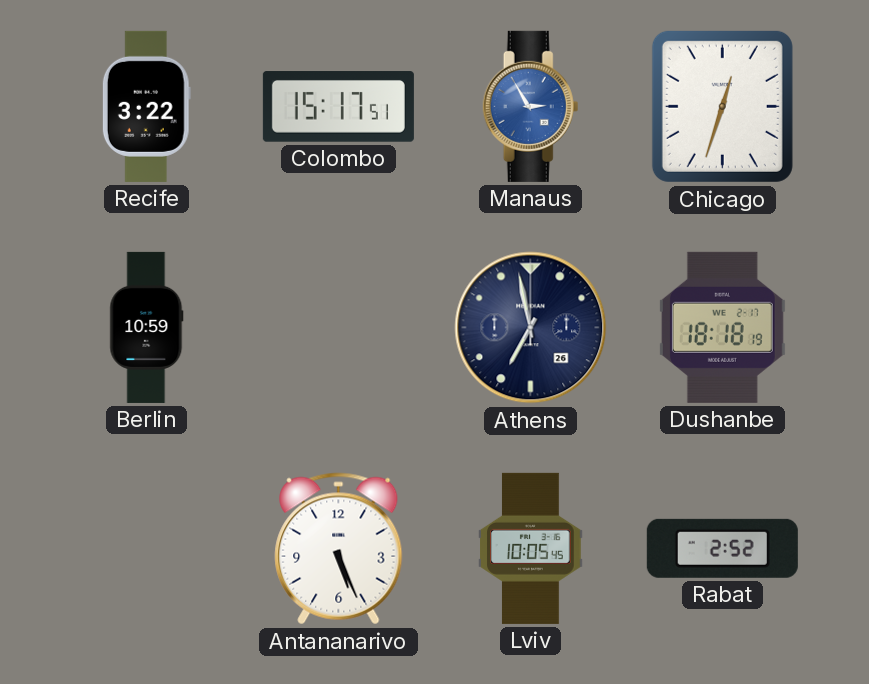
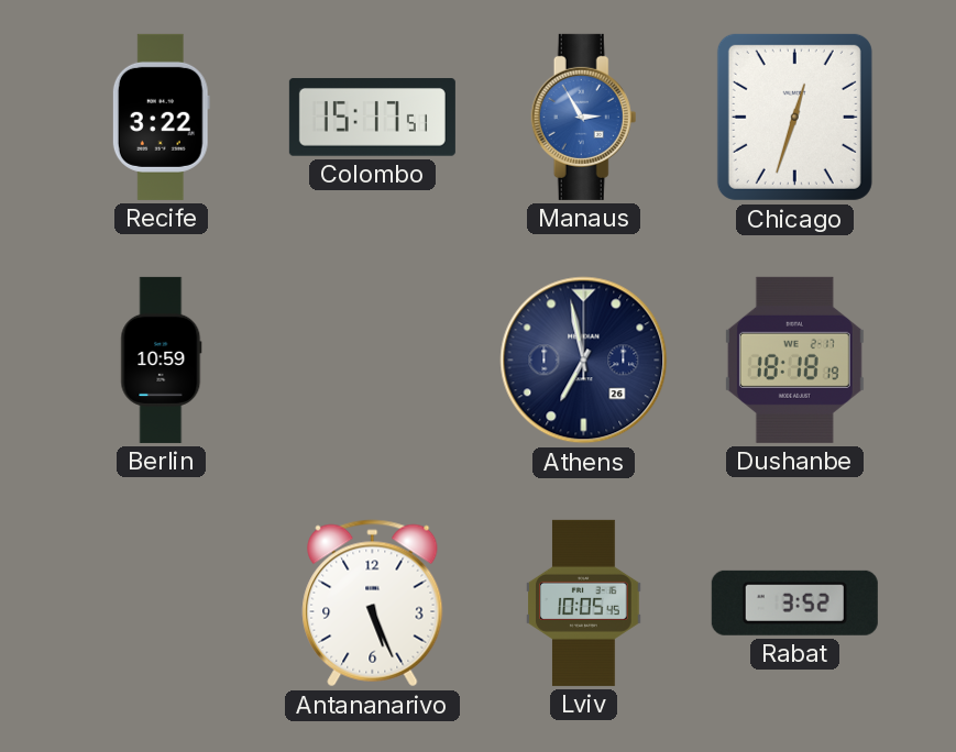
Rabat: 2:52 -> 3:52
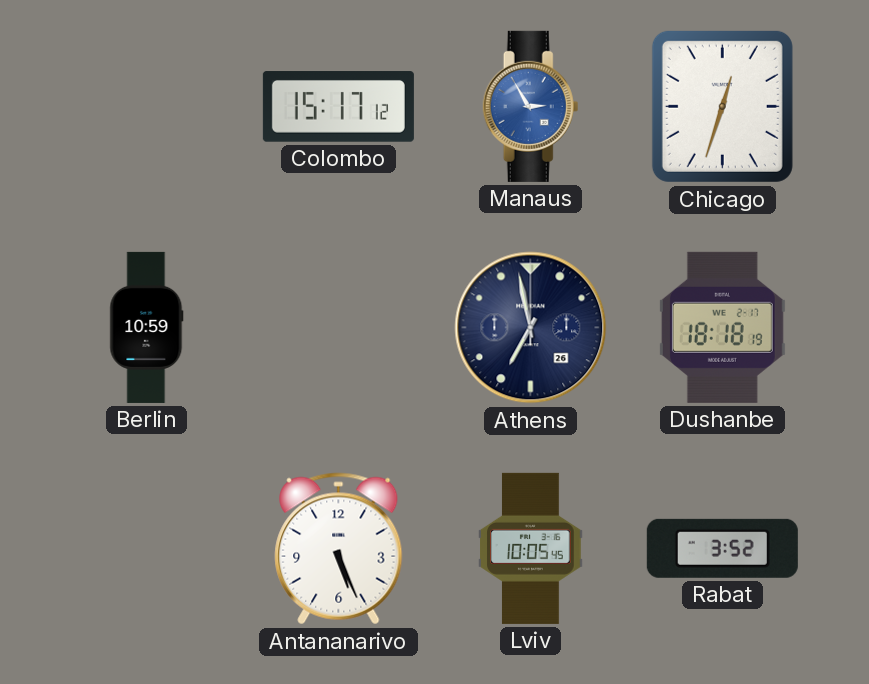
Recife: 3:22 -> none
Colombo: 15:17:51 -> 15:17:12
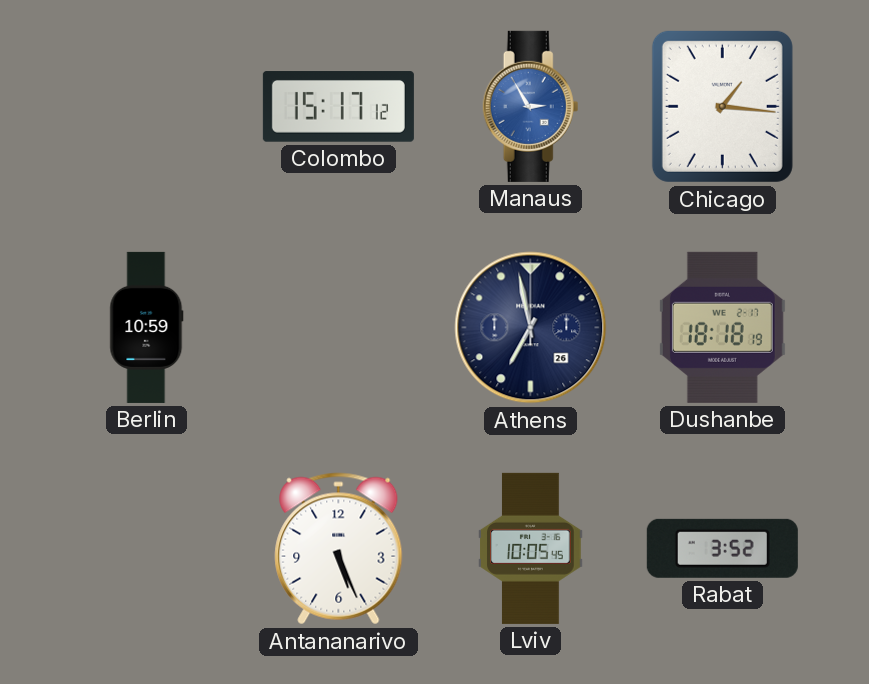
Chicago: 12:33 -> 1:16
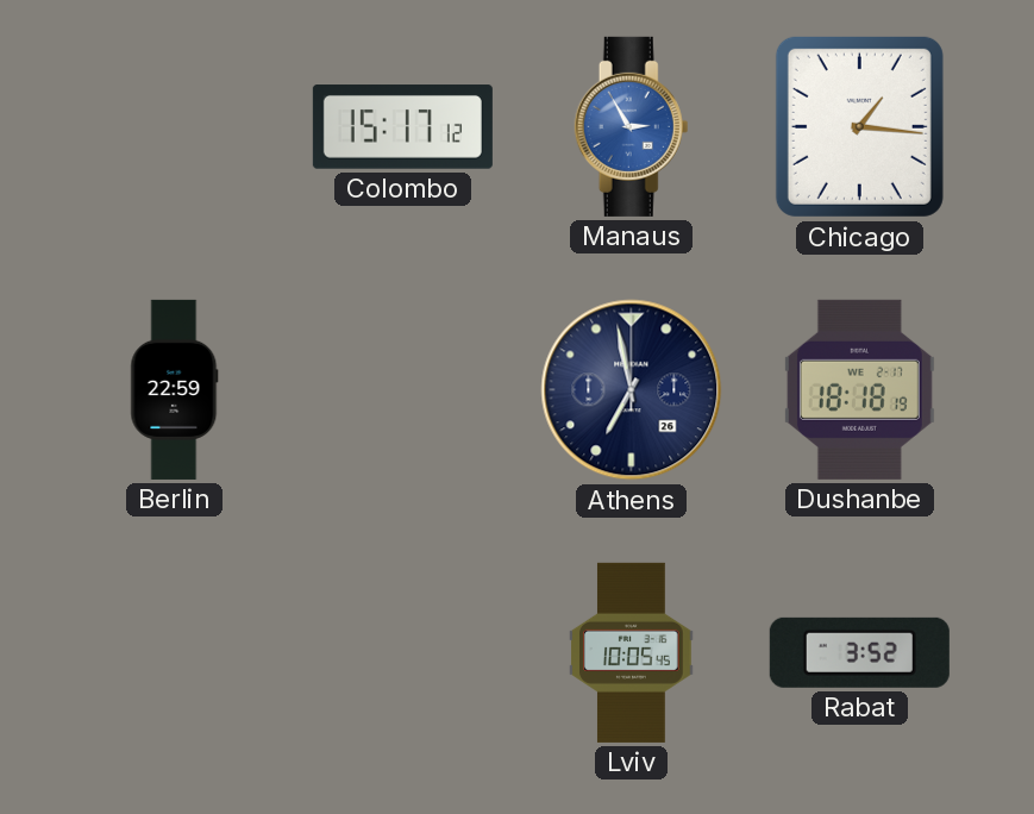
Berlin: 10:59 -> 22:59
Antananarivo: 5:26 -> none
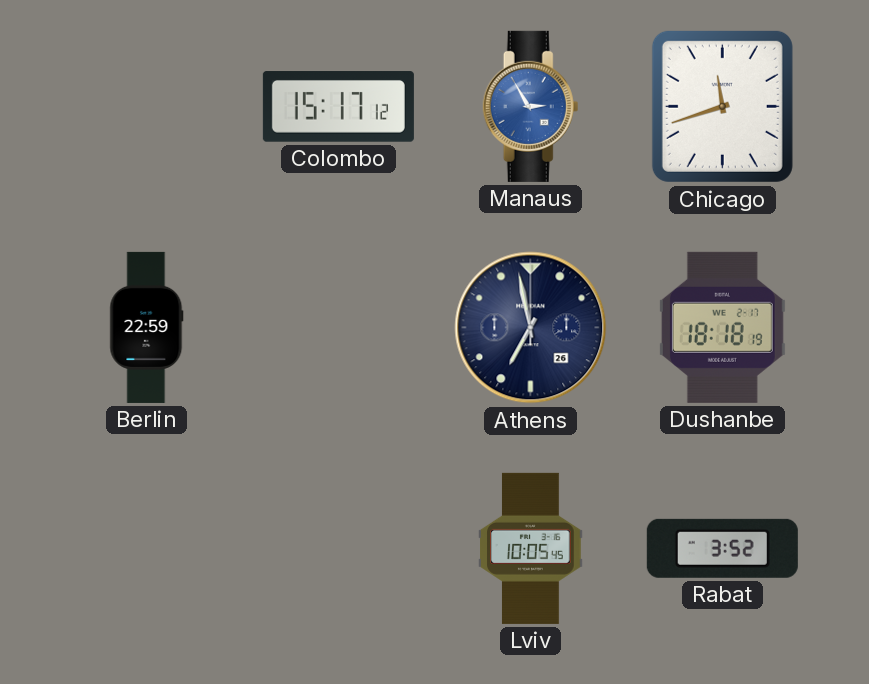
Chicago: 1:16 -> 11:42
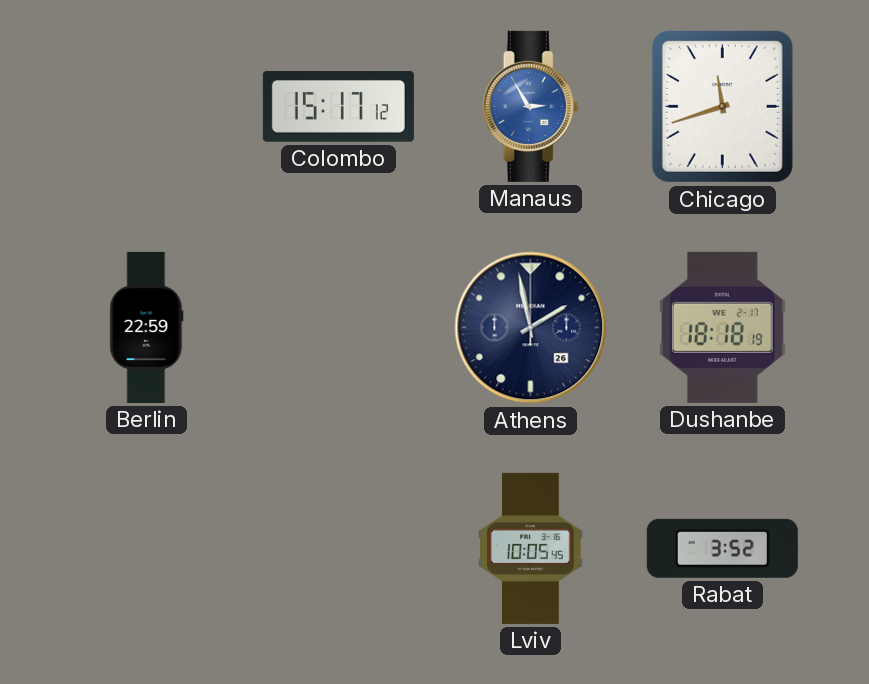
Athens: 6:58 -> 1:58
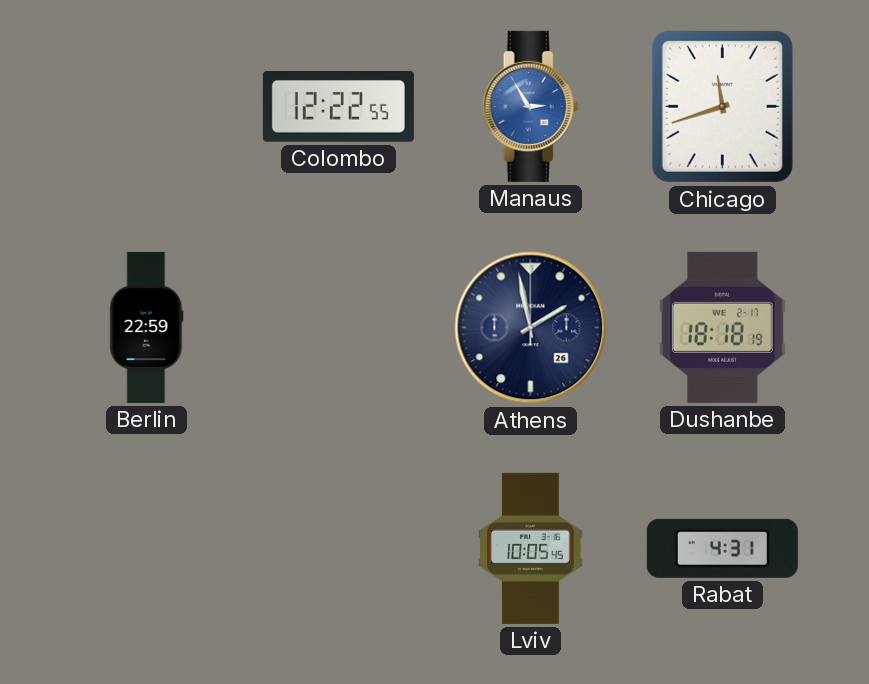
Colombo: 15:17 -> 12:22
Rabat: 3:52 -> 4:31
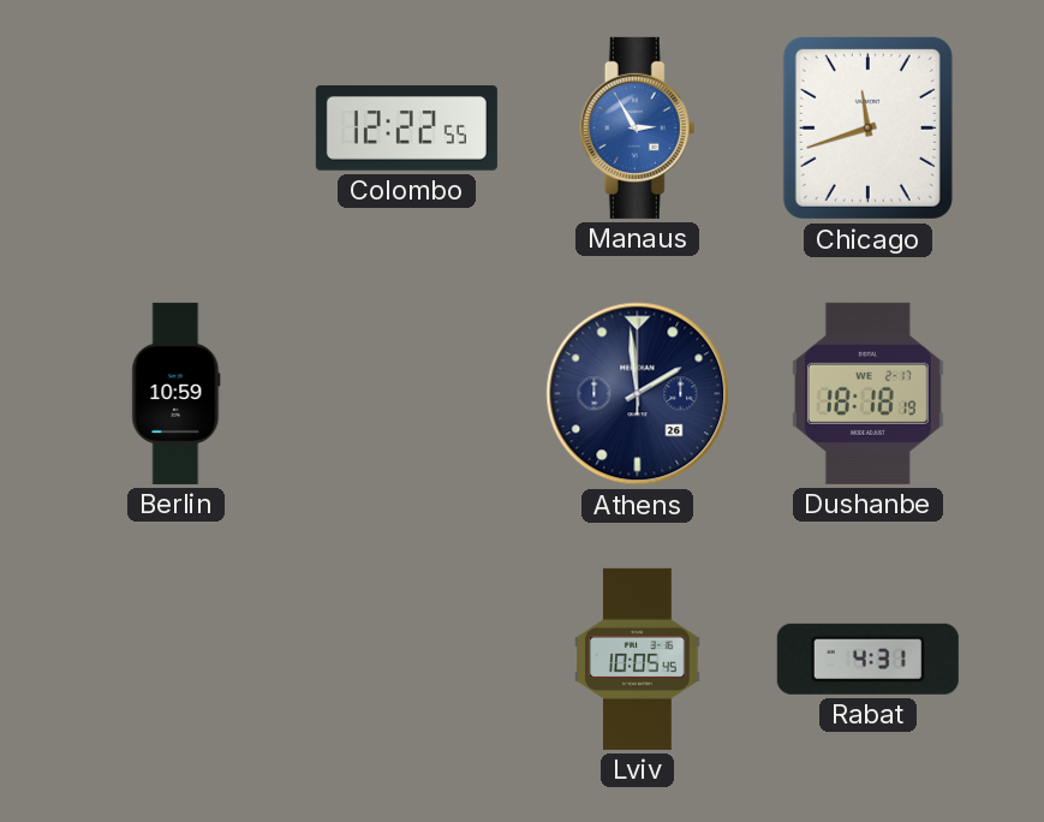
Berlin: 22:59 -> 10:59
Athens: 1:58 -> 1:59
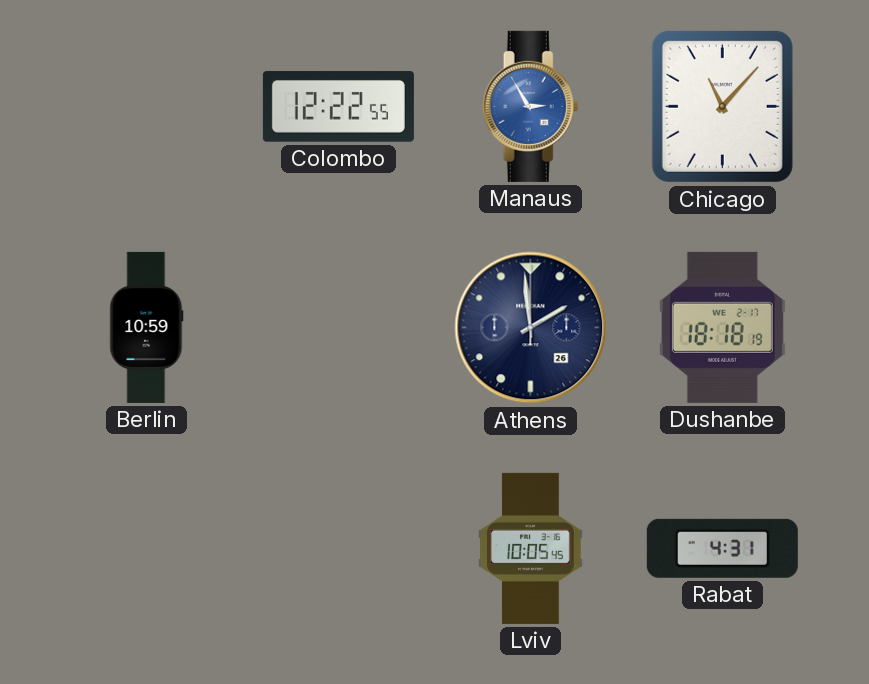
Chicago: 11:42 -> 11:07
